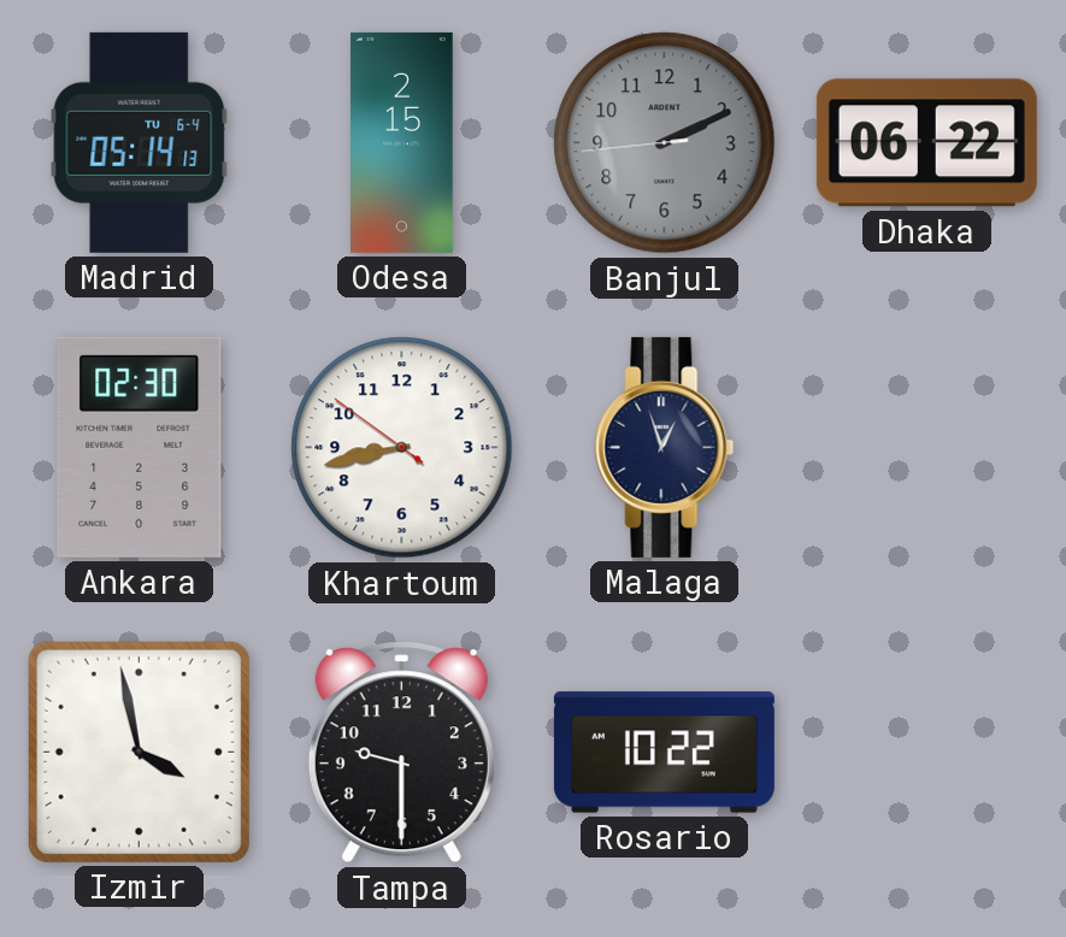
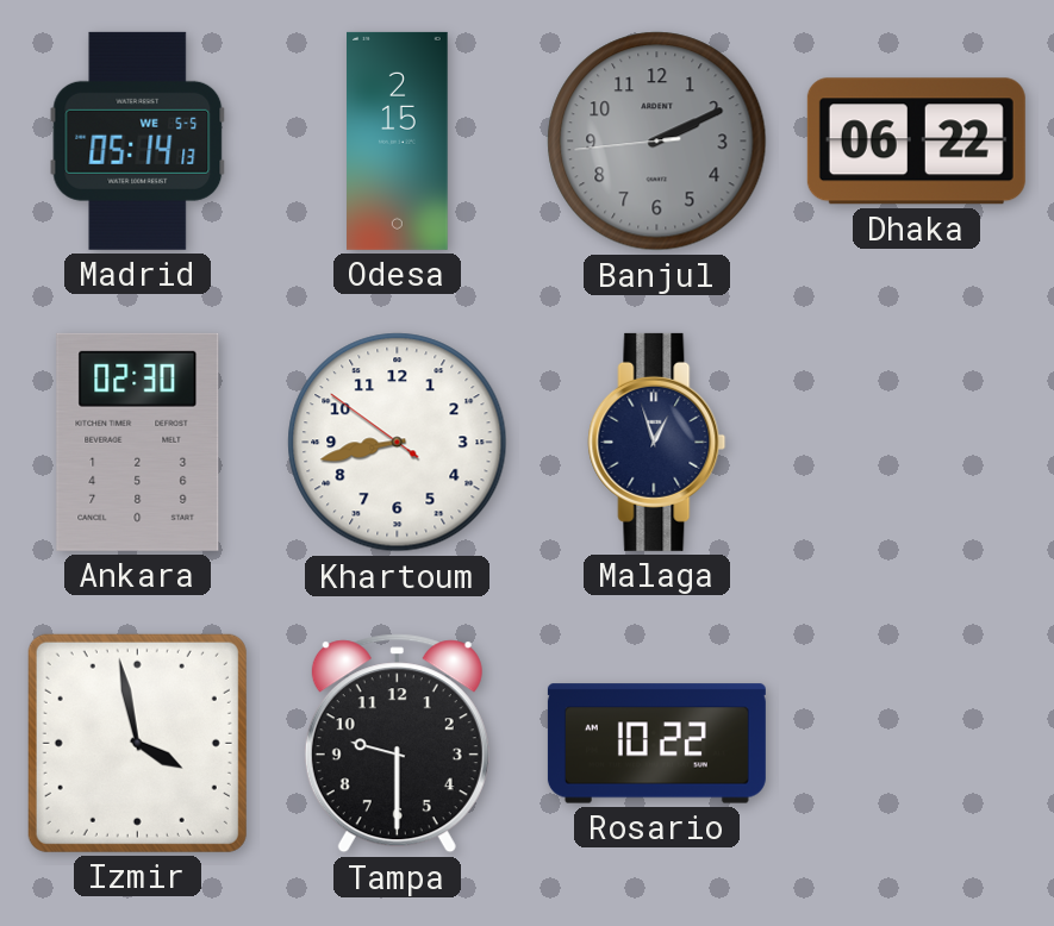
Madrid date: TU 6-4 -> WE 5-5
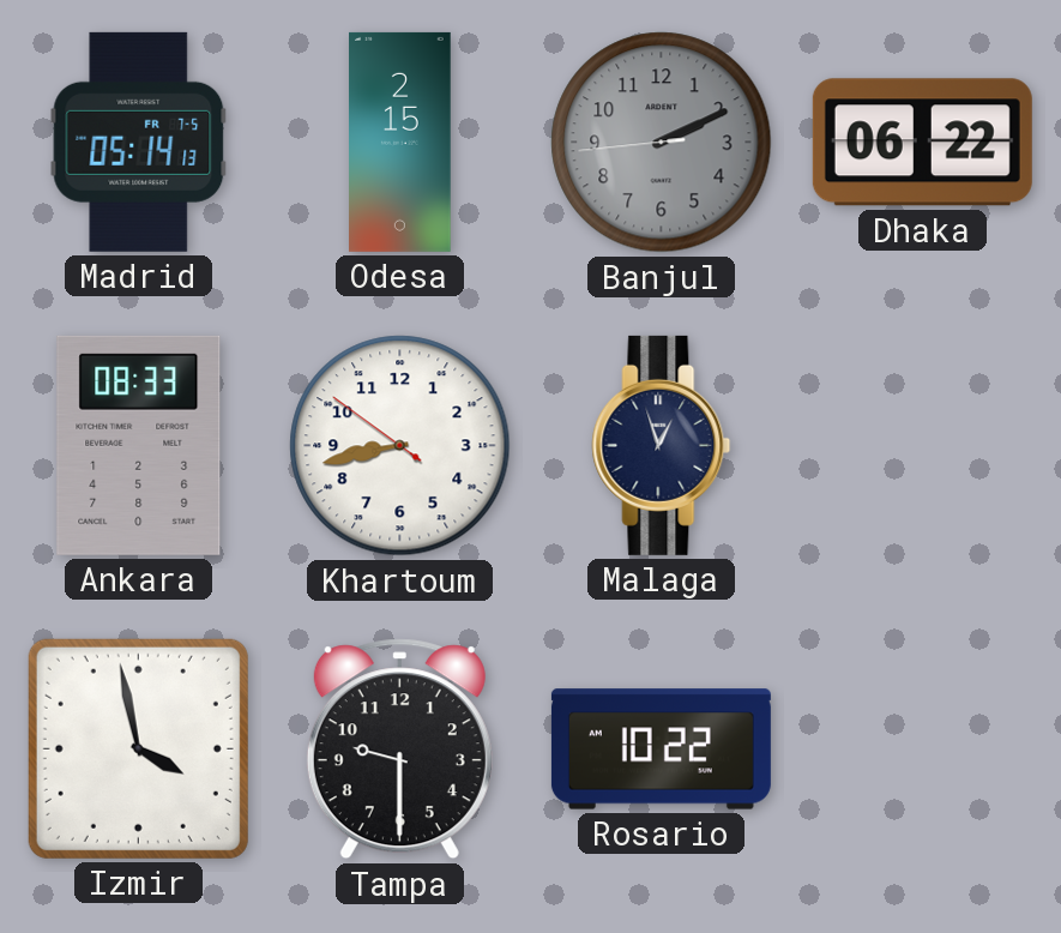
Madrid date: WE 5-5 -> FR 7-5
Ankara: 02:30 -> 08:33
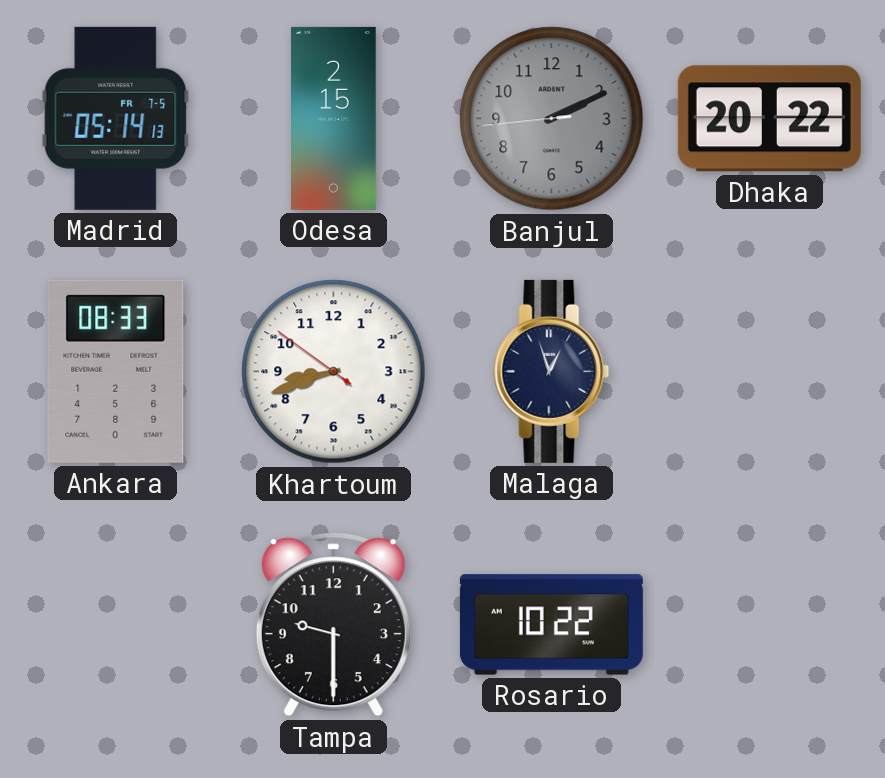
Dhaka: 06:22 -> 20:22
Khartoum: 8:42 -> 8:41
Izmir: 3:58 -> none
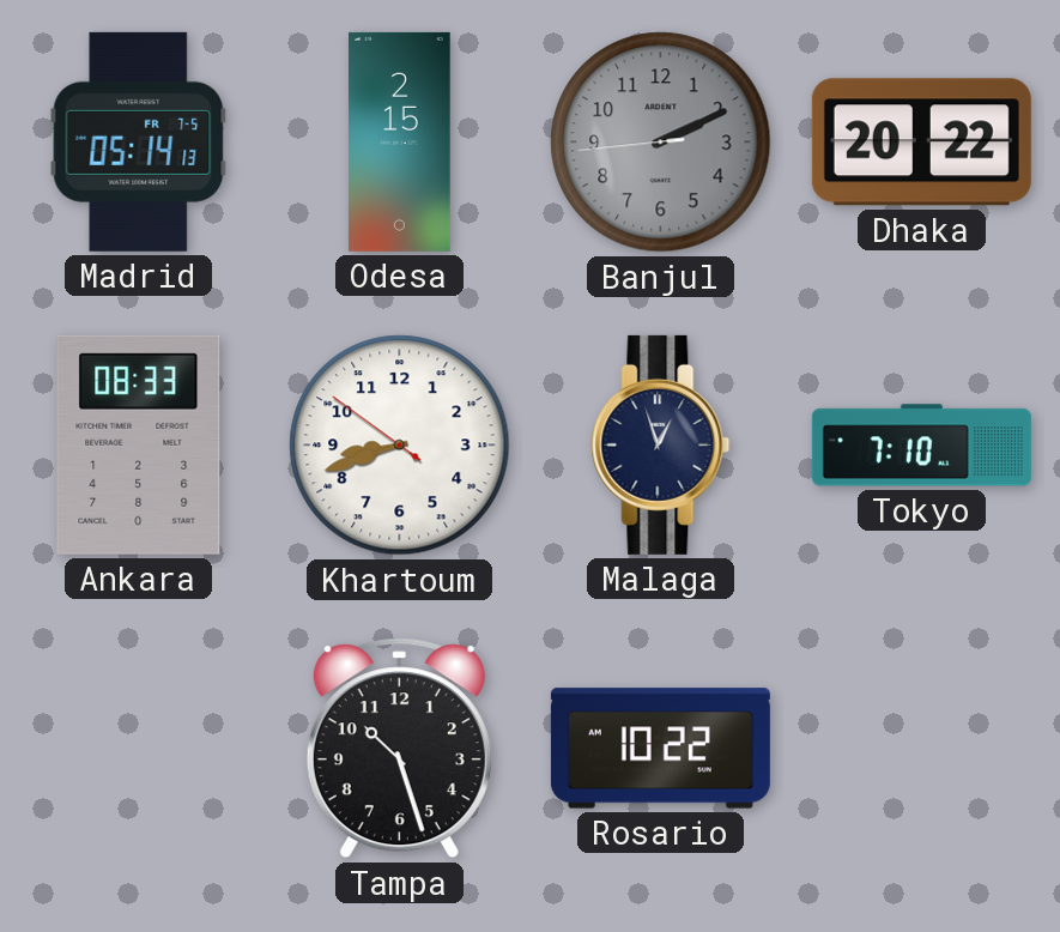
Tokyo: none -> 7:10
Tampa: 9:30 -> 10:27
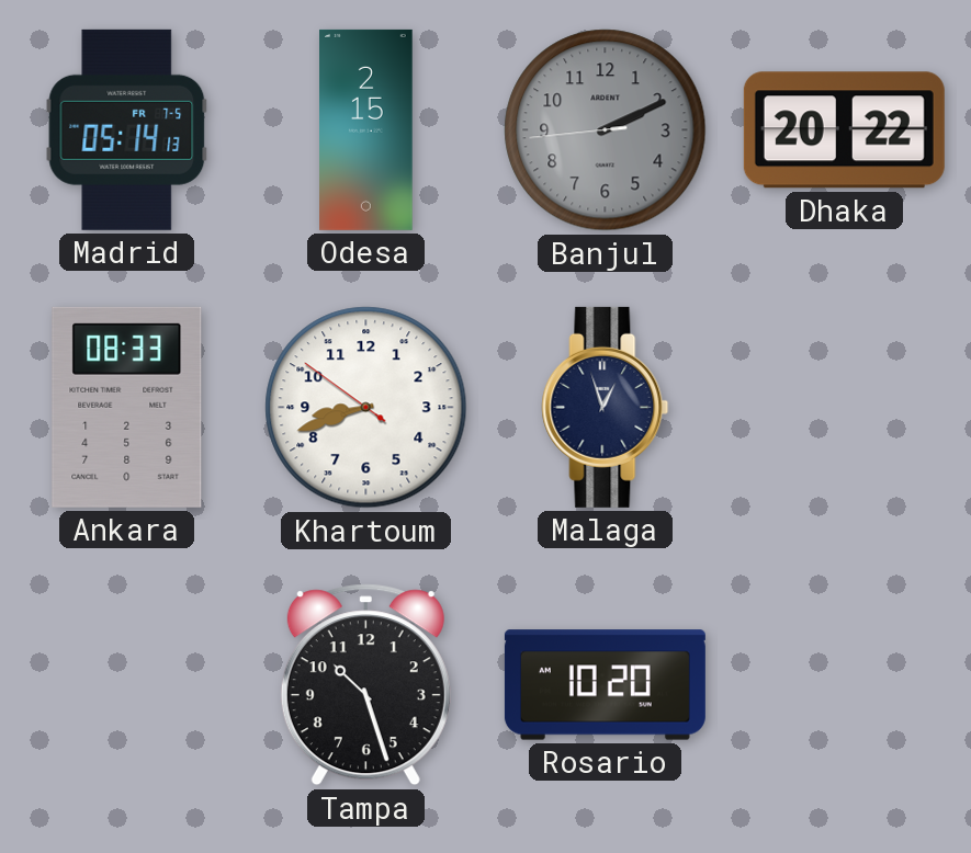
Tokyo: 7:10 -> none
Rosario: 10:22 -> 10:20
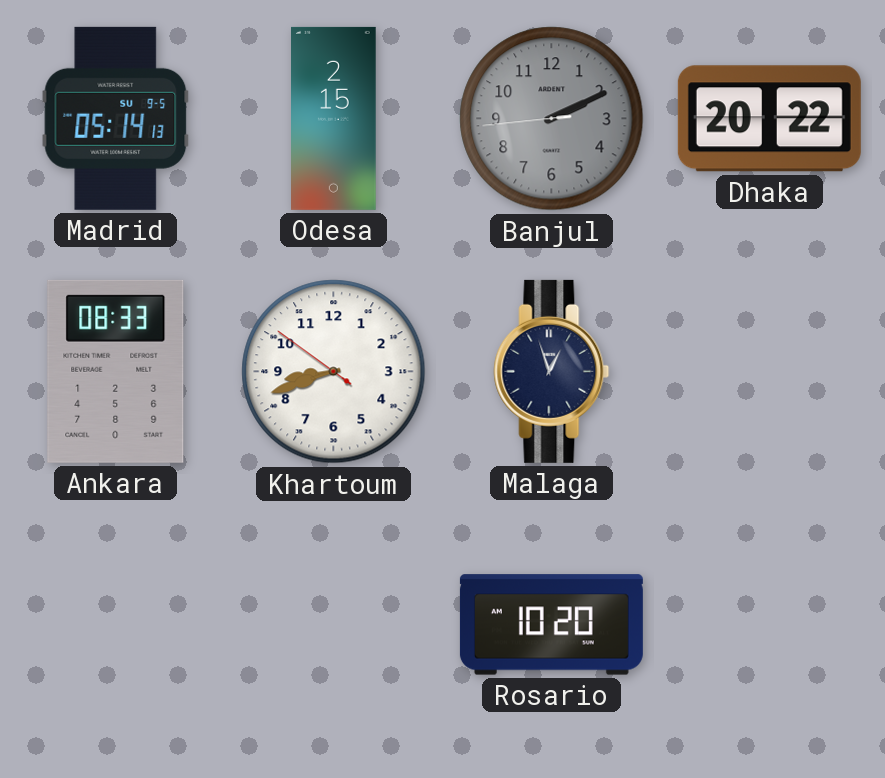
Madrid date: FR 7-5 -> SU 9-5
Tampa: 10:27 -> none
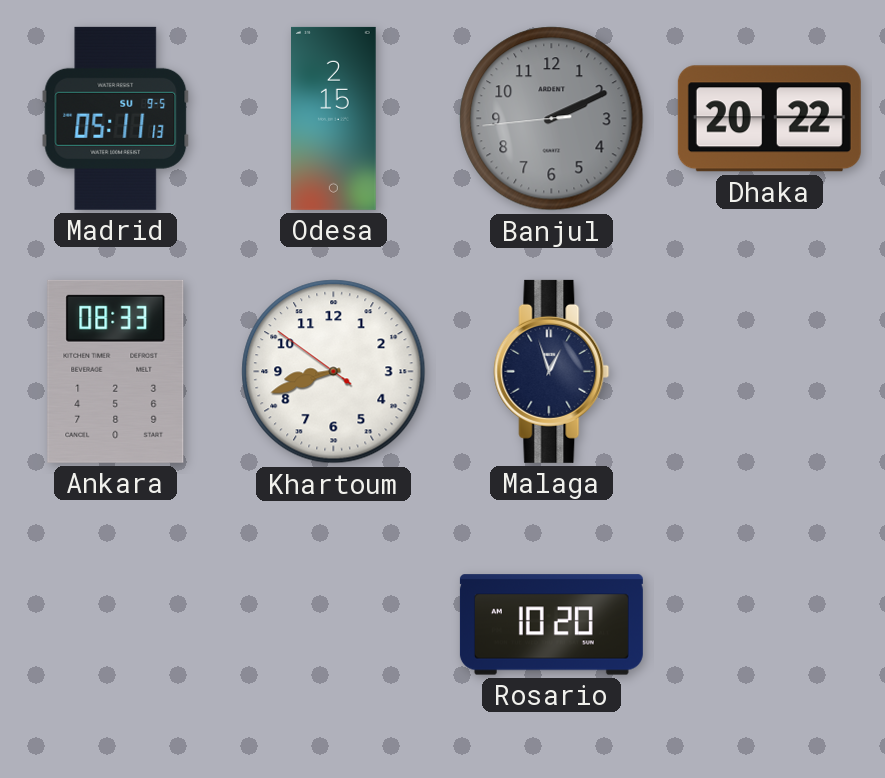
Madrid: 05:14 -> 05:11
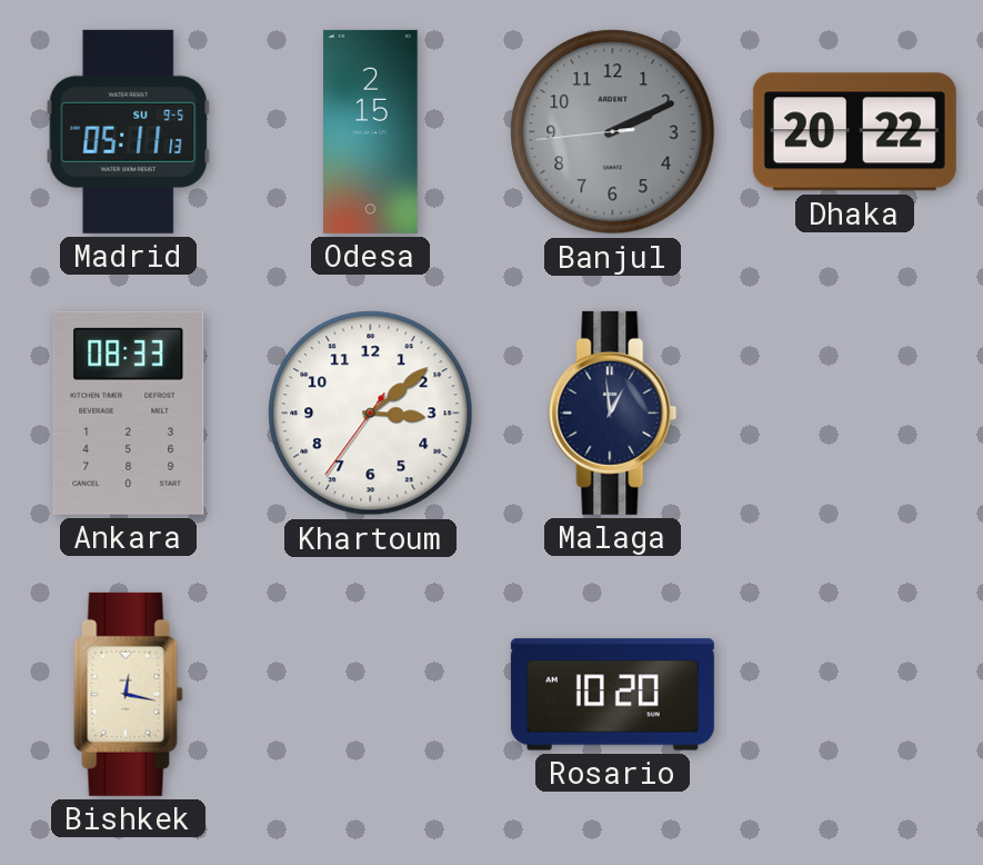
Khartoum: 8:41 -> 3:08
Malaga: 12:57 -> 12:59
Bishkek: none -> 12:17
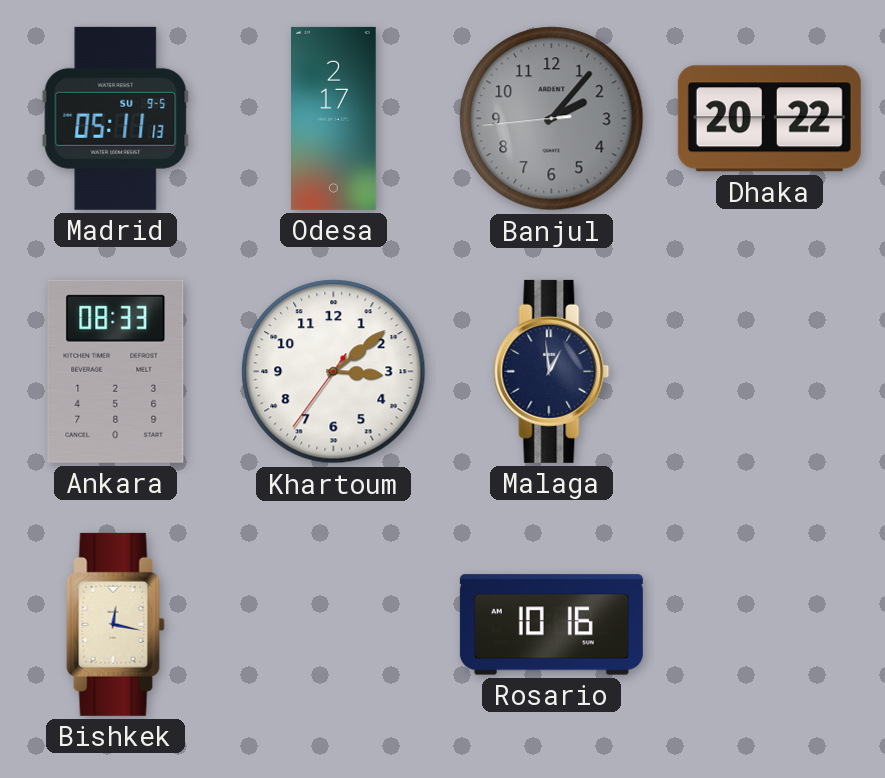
Odesa: 2:15 -> 2:17
Banjul: 2:10 -> 2:06
Rosario: 10:20 -> 10:16
